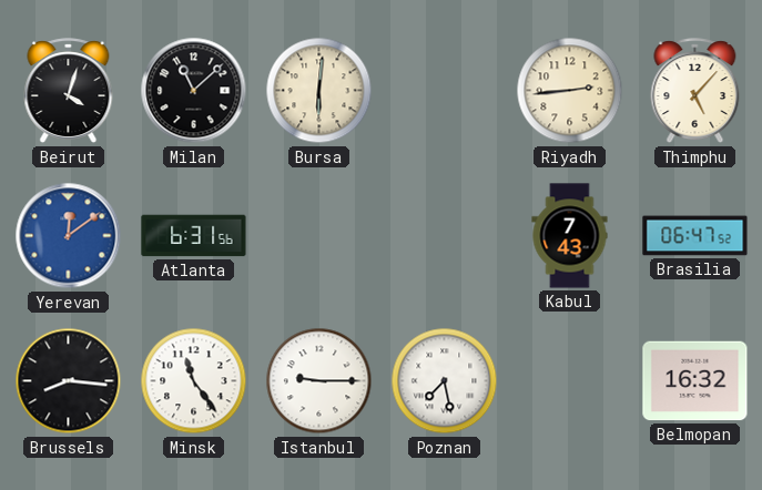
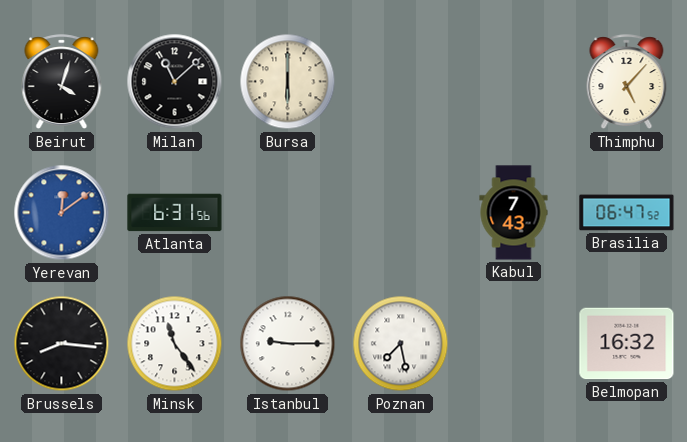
Bursa: 6:01 -> 6:00
Riyadh: 2:44 -> none
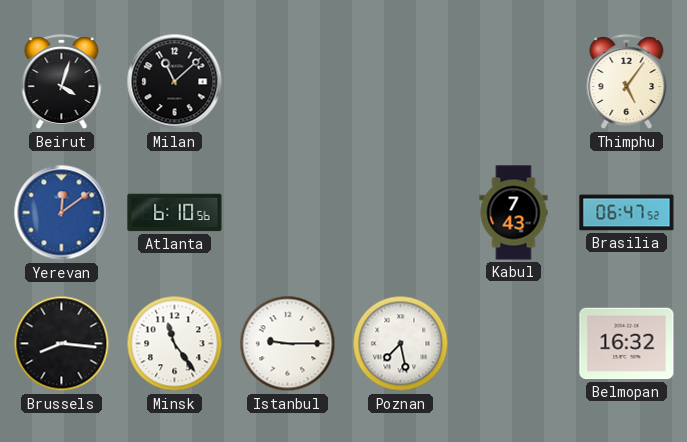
Bursa: 6:00 -> none
Thimphu: 5:07 -> 5:06
Atlanta: 6:31 -> 6:10
